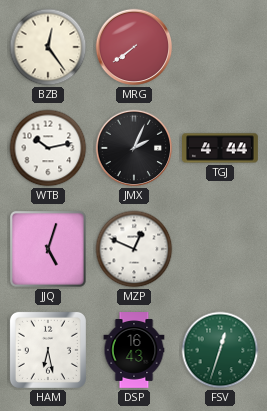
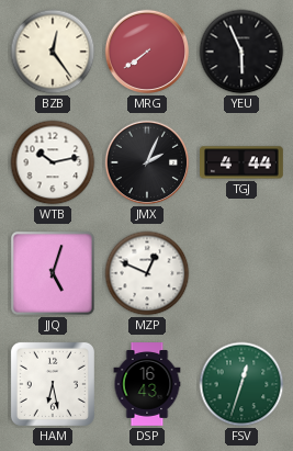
YEU: none -> 5:56
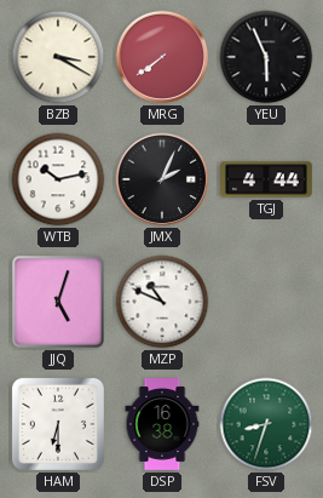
BZB: 12:24 -> 3:20
MZP: 12:49 -> 10:49
HAM: 6:28 -> 6:30
DSP: 16:43 -> 16:38
FSV: 12:33 -> 8:33
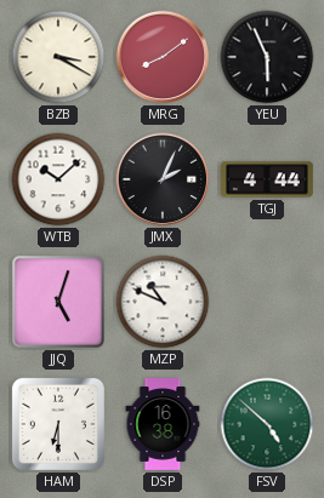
MRG: 7:39 -> 8:09
WTB: 10:13 -> 10:08
FSV: 8:33 -> 4:52
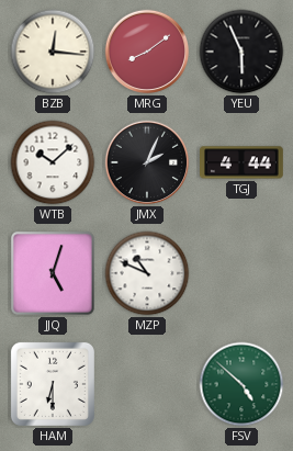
BZB: 3:20 -> 12:16
DSP: 16:38 -> none
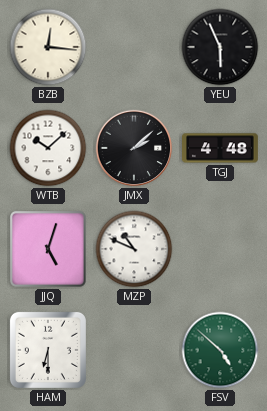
MRG: 8:09 -> none
JMX: 2:04 -> 2:08
TGJ: 4:44 -> 4:48
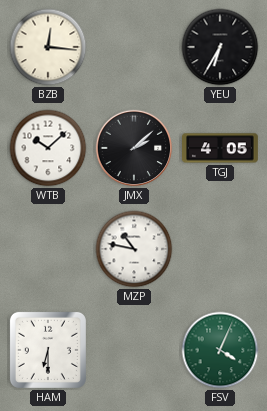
YEU: 5:56 -> 6:35
TGJ: 4:48 -> 4:05
JJQ: 5:03 -> none
MZP: 10:49 -> 10:47
FSV: 4:52 -> 4:04
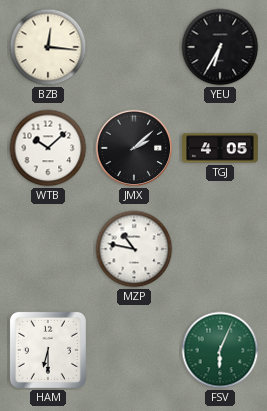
FSV: 4:04 -> 6:04
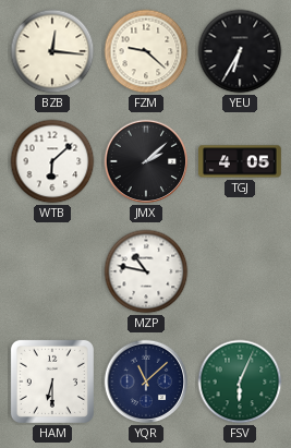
FZM: none -> 9:22
WTB: 10:08 -> 6:08
YQR: none -> 11:08
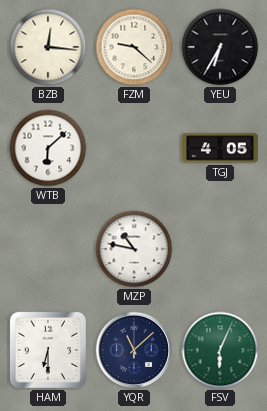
JMX: 2:08 -> none
